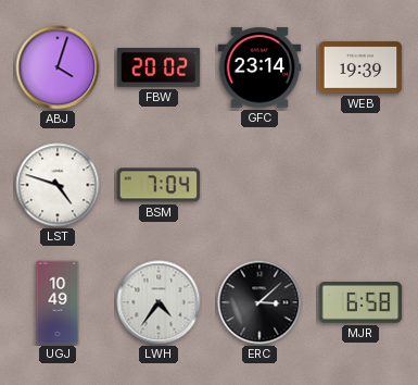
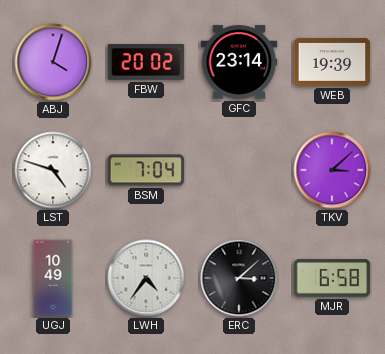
TKV: none -> 3:08
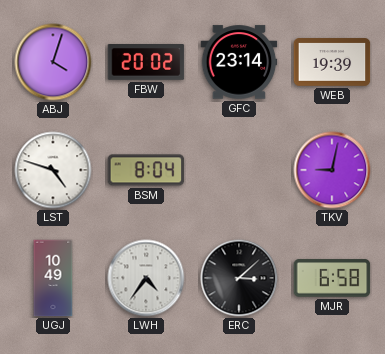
BSM: 7:04 -> 8:04
TKV: 3:08 -> 9:02
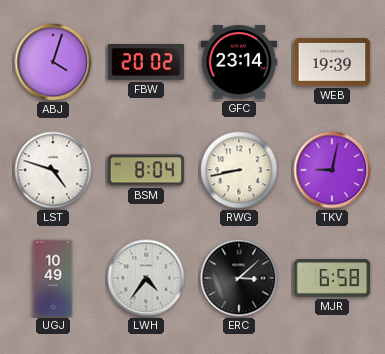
RWG: none -> 8:43
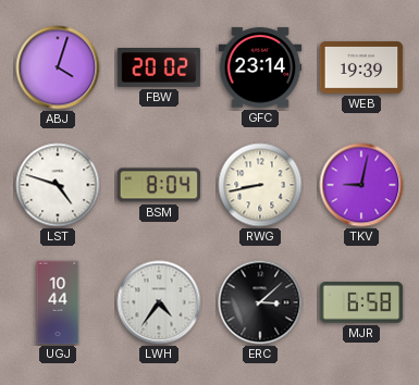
UGJ: 10:49 -> 10:44
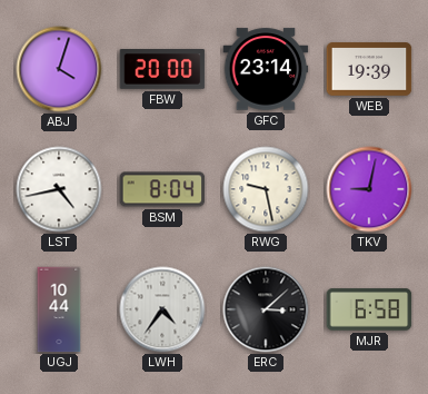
FBW: 20:02 -> 20:00
LST: 4:48 -> 4:43
RWG: 8:43 -> 9:28
